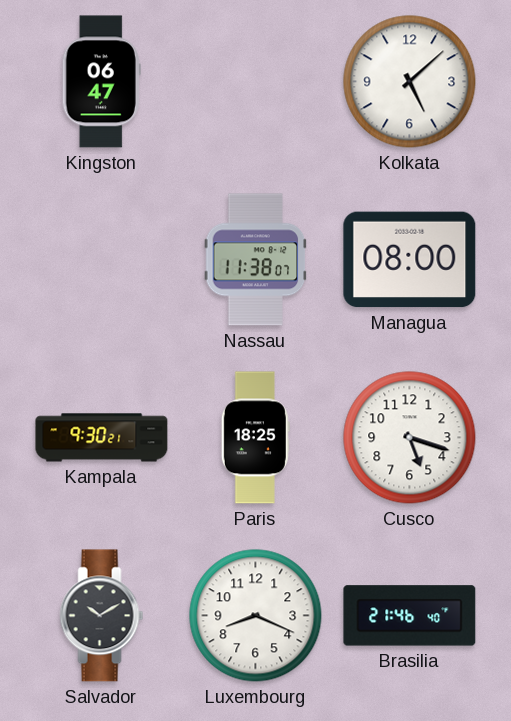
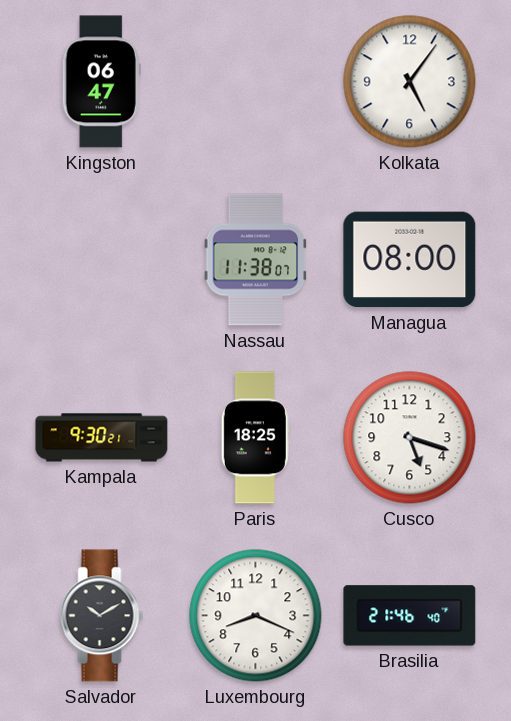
Kolkata: 5:08 -> 5:06
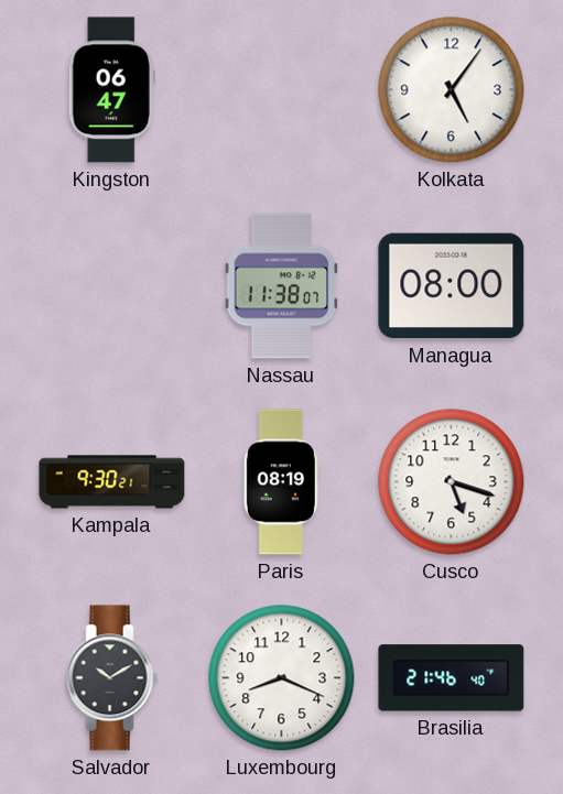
Paris: 18:25 -> 08:19
